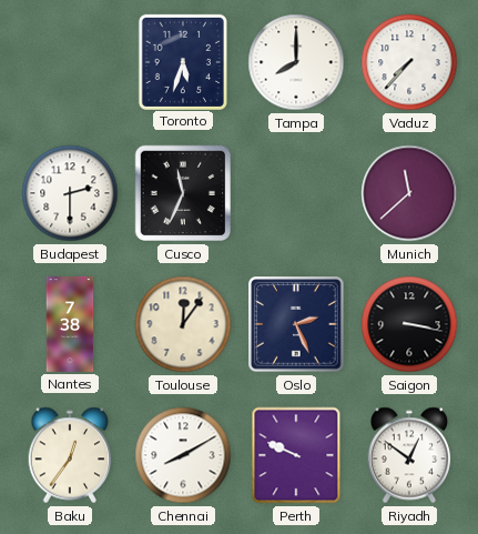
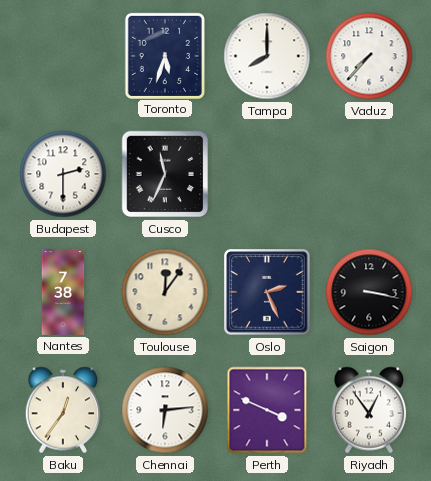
Munich: 11:38 -> none
Chennai: 8:10 -> 6:14
Perth: 9:49 -> 3:49
Riyadh: 12:51 -> 12:54
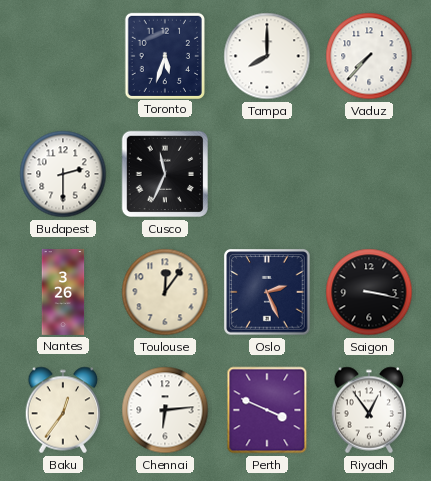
Nantes: 7:38 -> 3:26
